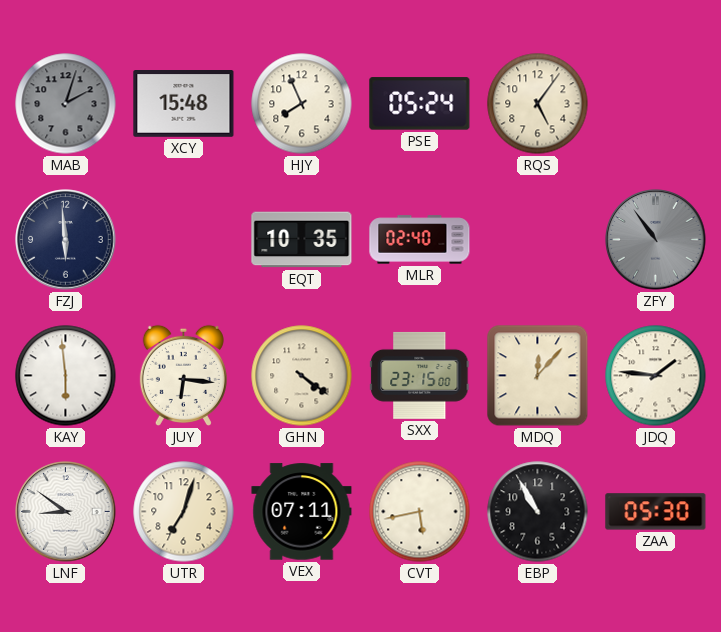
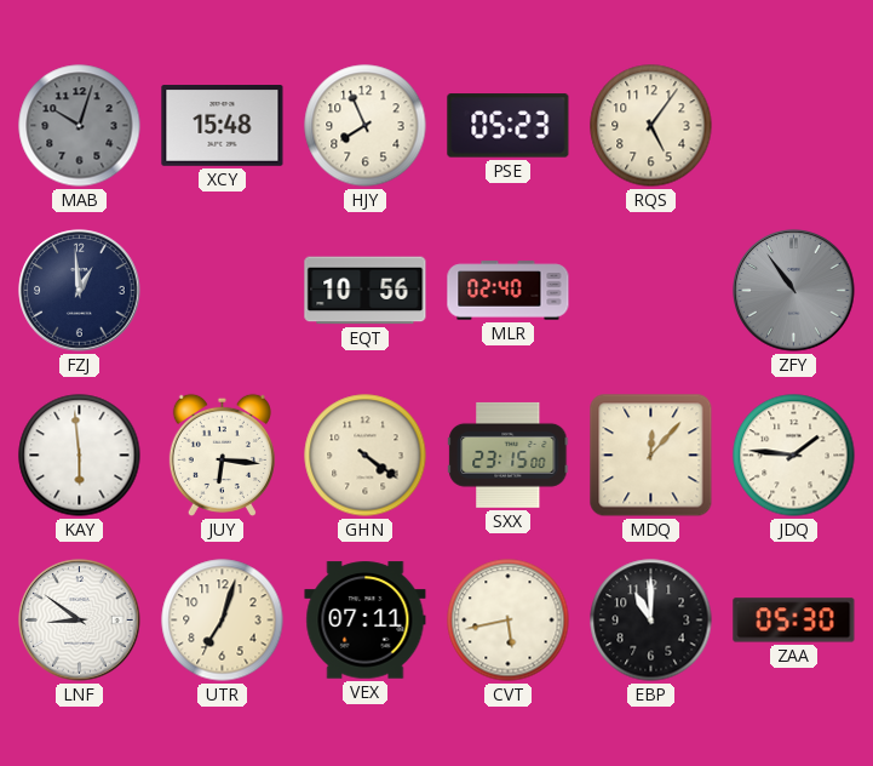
MAB: 2:03 -> 10:03
PSE: 05:24 -> 05:23
FZJ: 5:59 -> 12:59
EQT: 10:35 -> 10:56
EBP: 10:55 -> 11:00
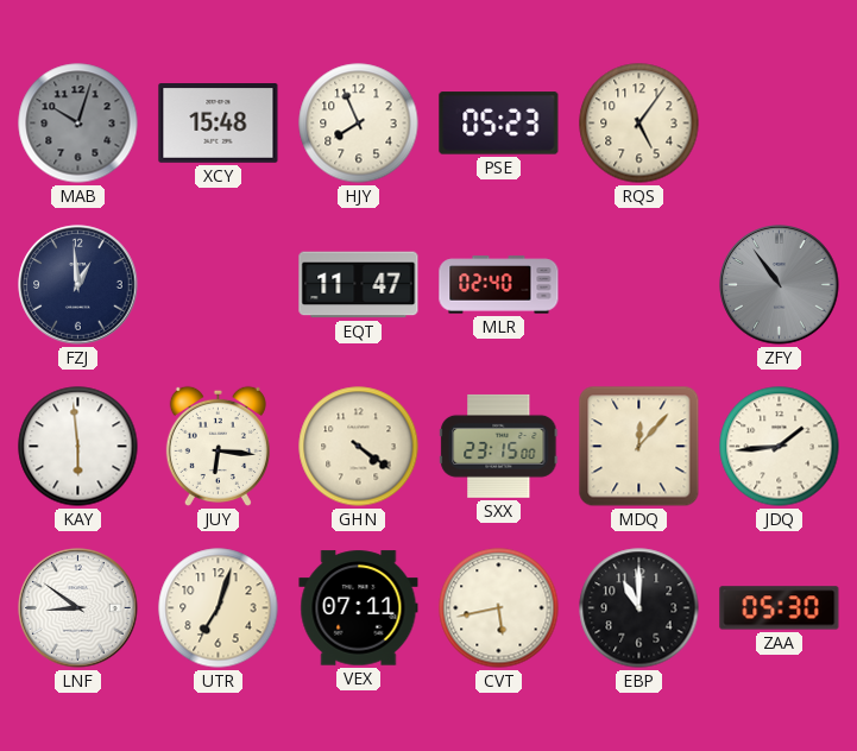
EQT: 10:56 -> 11:47
JDQ: 1:46 -> 1:44
